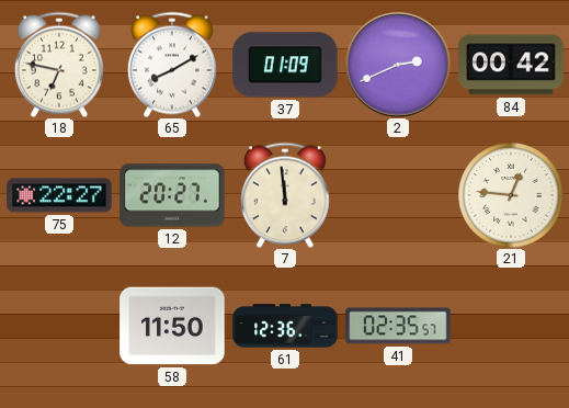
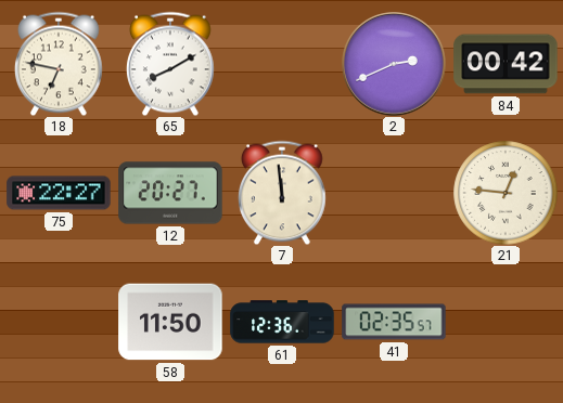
37: 01:09 -> none
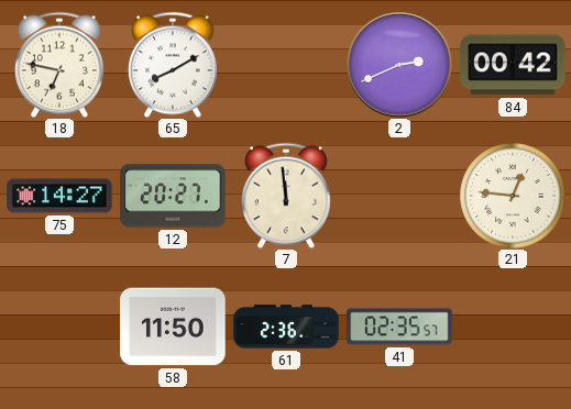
75: 22:27 -> 14:27
61: 12:36 -> 2:36
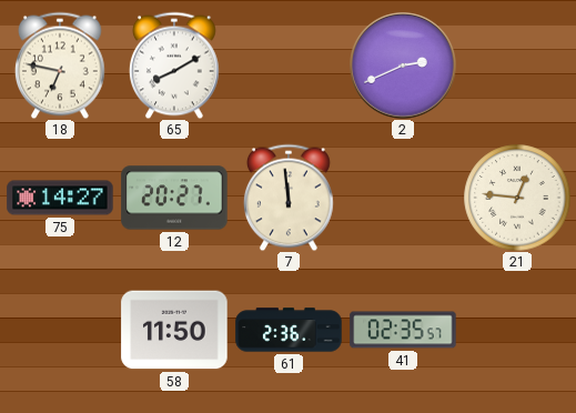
84: 00:42 -> none
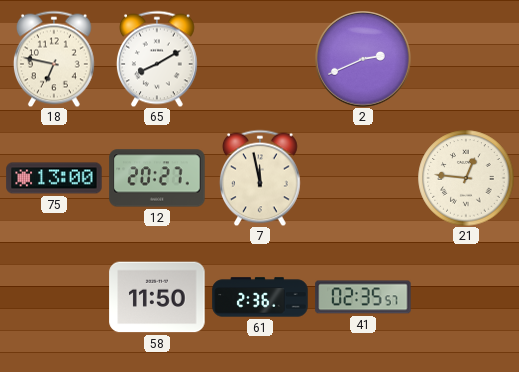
75: 14:27 -> 13:00
7: 11:59 -> 11:58
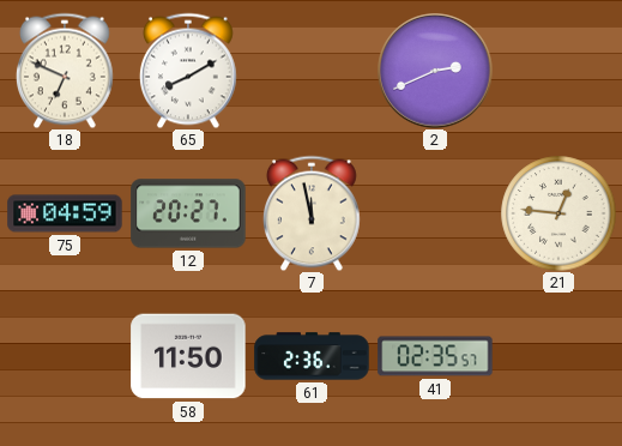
18: 6:47 -> 6:49
75: 13:00 -> 04:59
